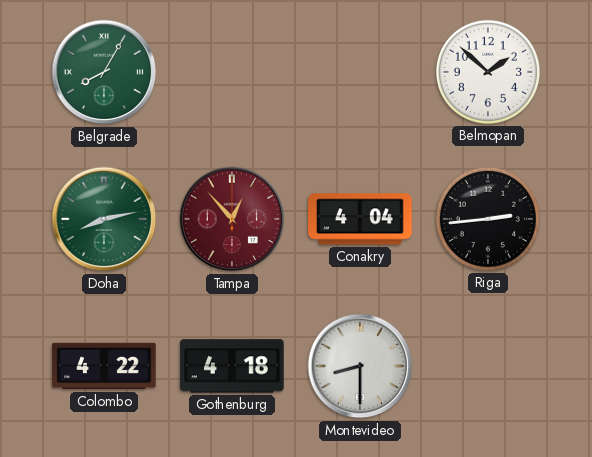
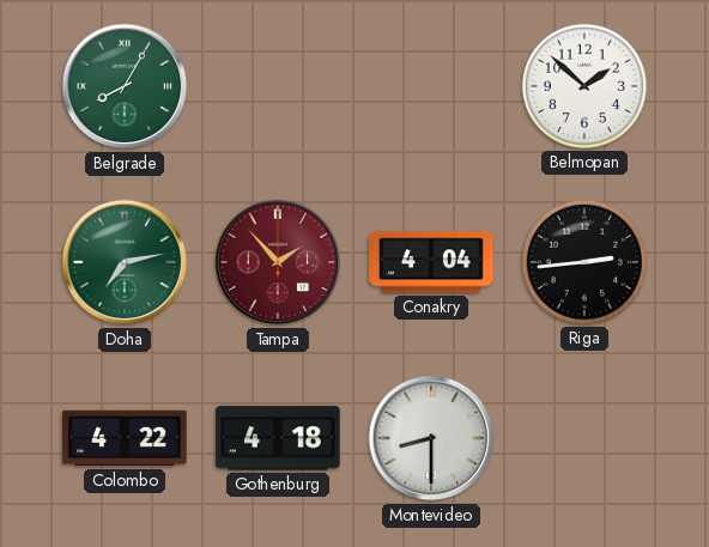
Doha: 8:13 -> 7:13
Tampa: 12:53 -> 1:53
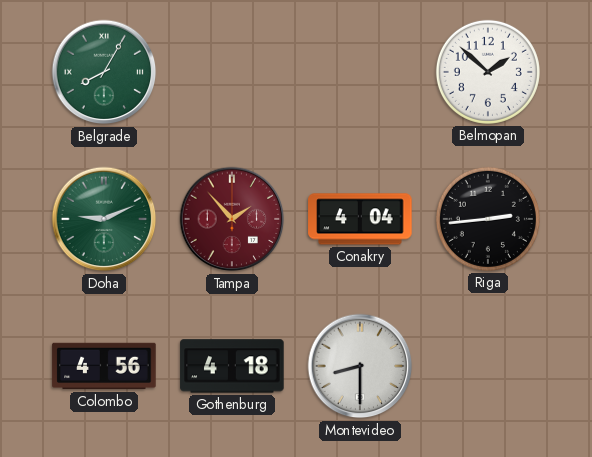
Doha: 7:13 -> 9:11
Colombo: 4:22 -> 4:56
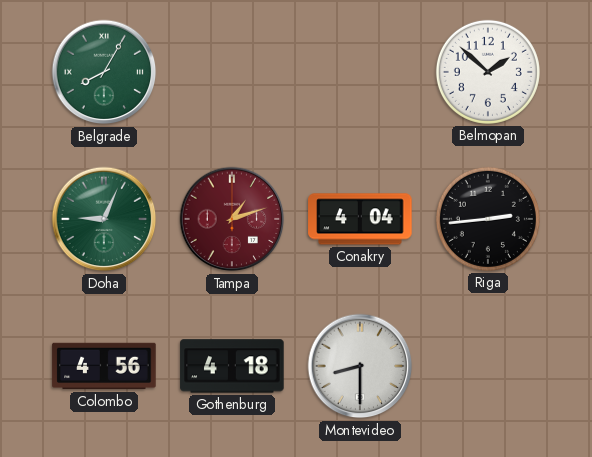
Doha: 9:11 -> 9:04
Tampa: 1:53 -> 1:12
